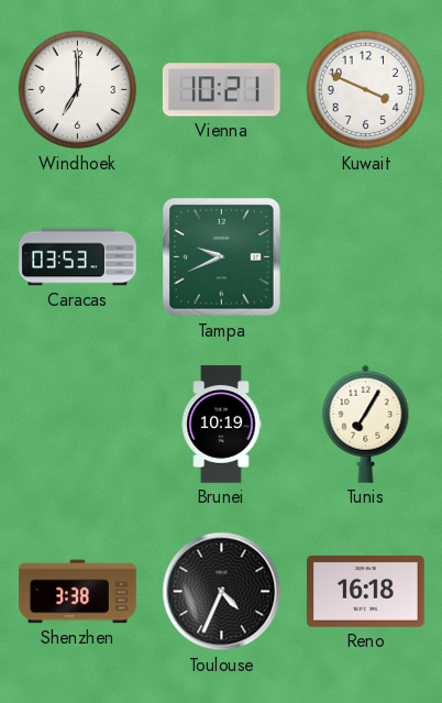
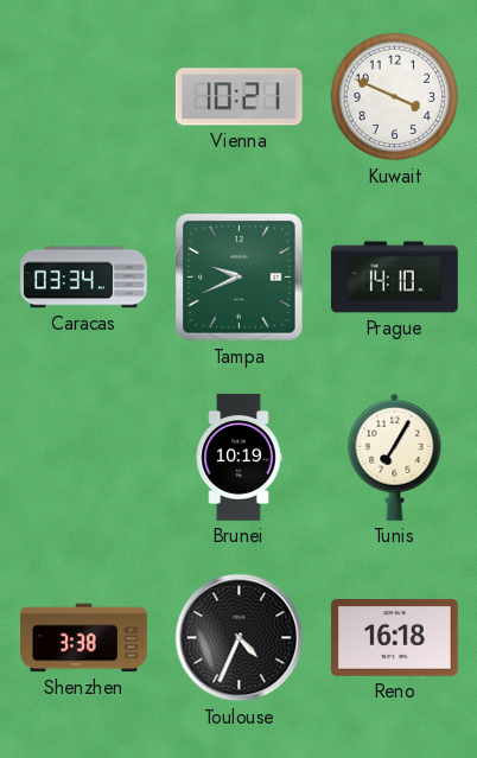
Windhoek: 7:00 -> none
Caracas: 03:53 -> 03:34
Prague: none -> 14:10
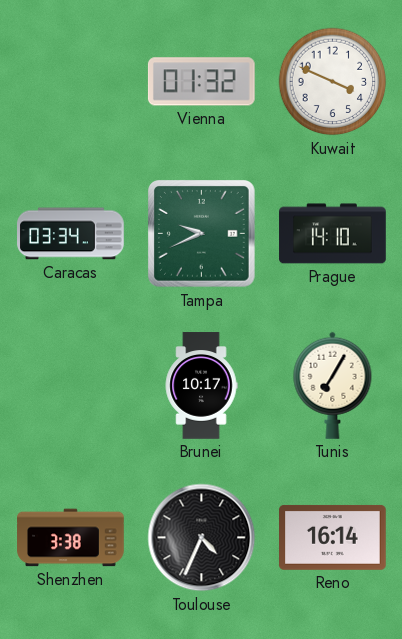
Vienna: 10:21 -> 01:32
Brunei: 10:19 -> 10:17
Reno: 16:18 -> 16:14
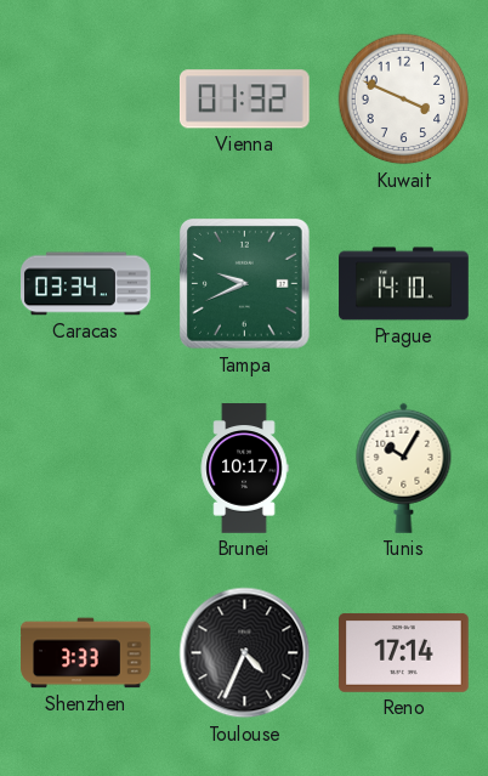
Tunis: 7:05 -> 10:05
Shenzhen: 3:38 -> 3:33
Reno: 16:14 -> 17:14
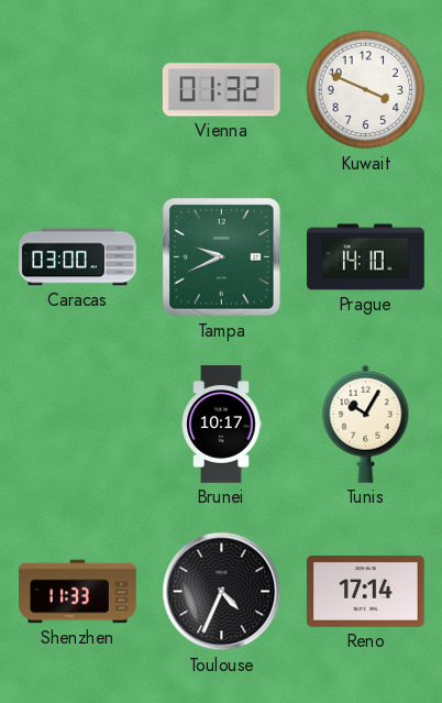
Caracas: 03:34 -> 03:00
Shenzhen: 3:33 -> 11:33
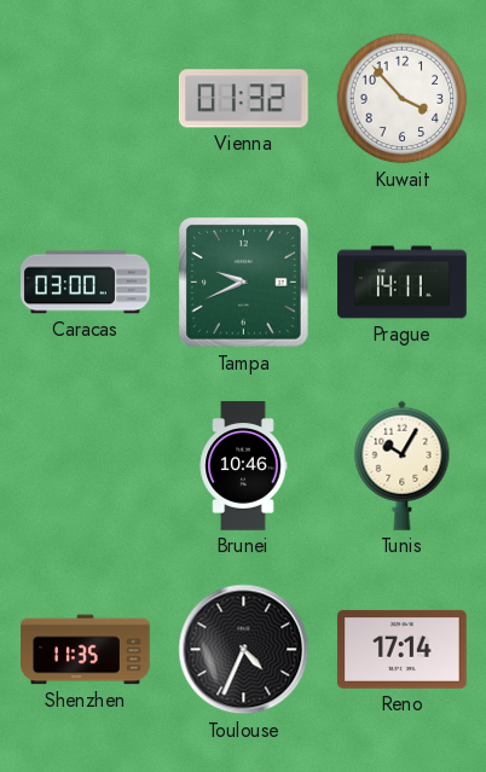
Kuwait: 3:49 -> 3:53
Prague: 14:10 -> 14:11
Brunei: 10:17 -> 10:46
Shenzhen: 11:33 -> 11:35
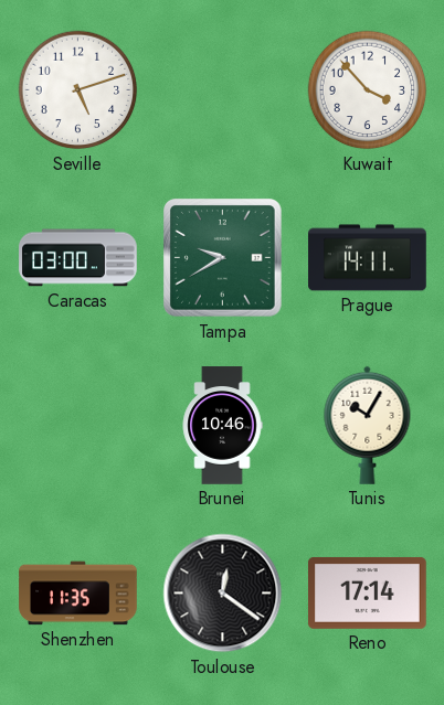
Seville: none -> 5:12
Vienna: 01:32 -> none
Tampa: 9:41 -> 9:40
Toulouse: 4:34 -> 12:21
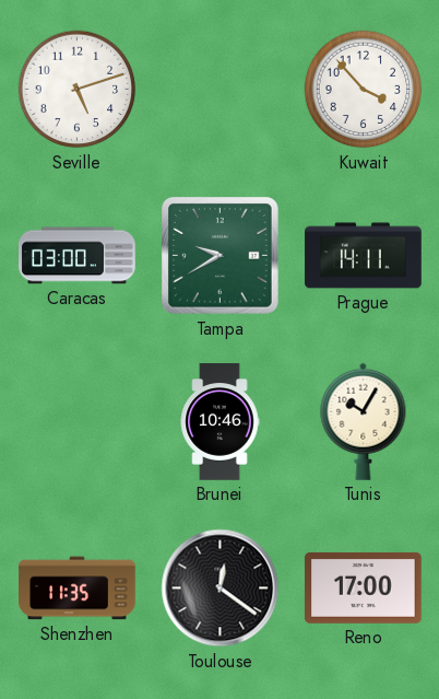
Reno: 17:14 -> 17:00
